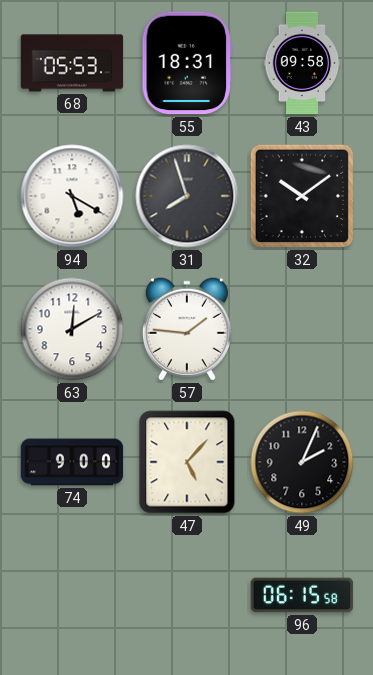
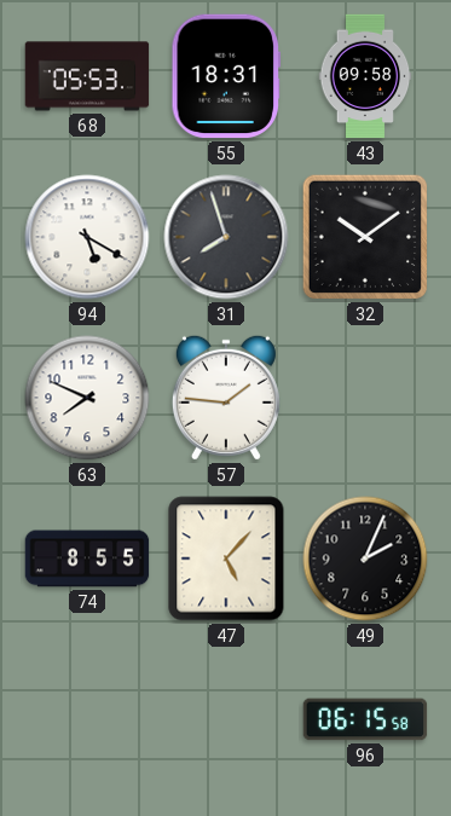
63: 12:10 -> 7:49
74: 9:00 -> 8:55
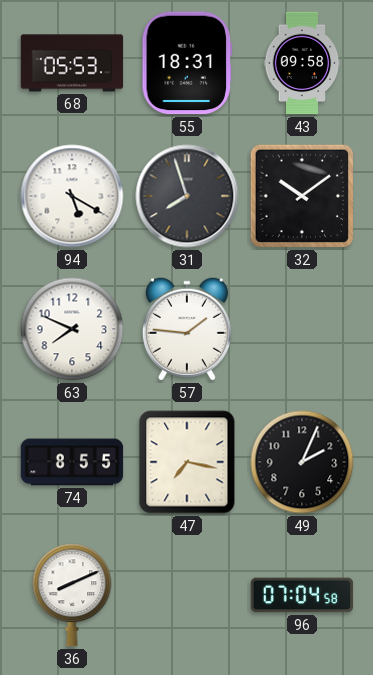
47: 5:07 -> 7:17
36: none -> 8:11
96: 06:15 -> 07:04
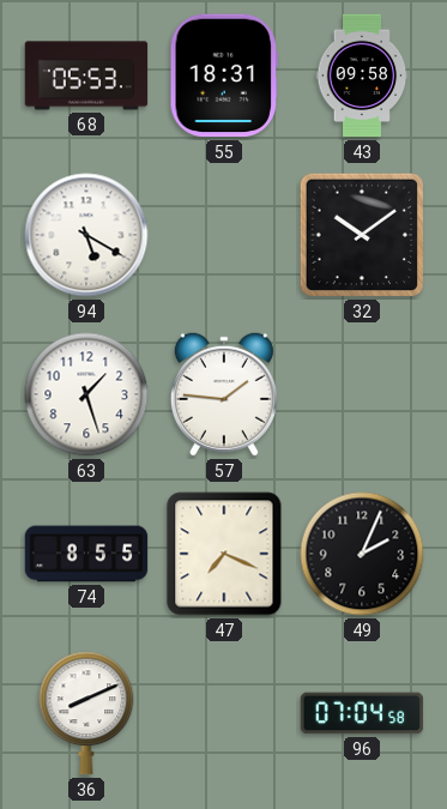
31: 7:57 -> none
63: 7:49 -> 1:27
47: 7:17 -> 7:19
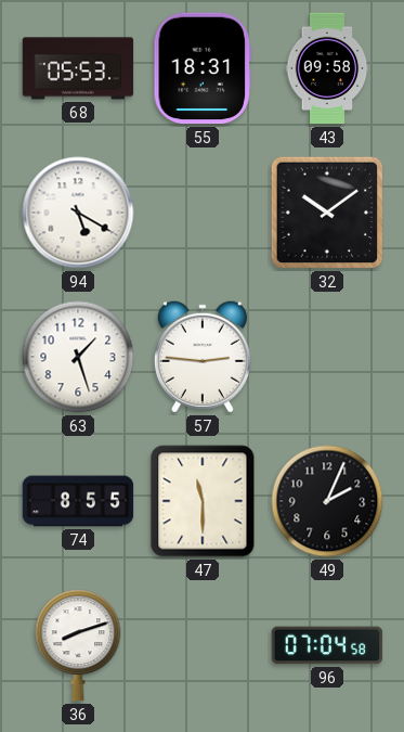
57: 1:46 -> 2:46
47: 7:19 -> 11:30
36: 8:11 -> 8:12
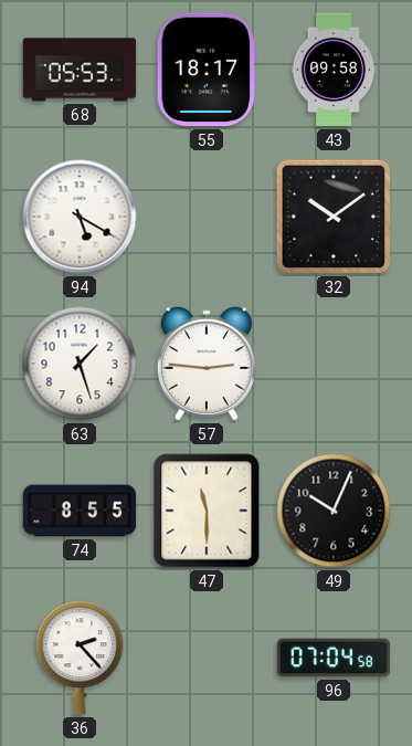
55: 18:31 -> 18:17
49: 2:04 -> 10:04
36: 8:12 -> 2:23
